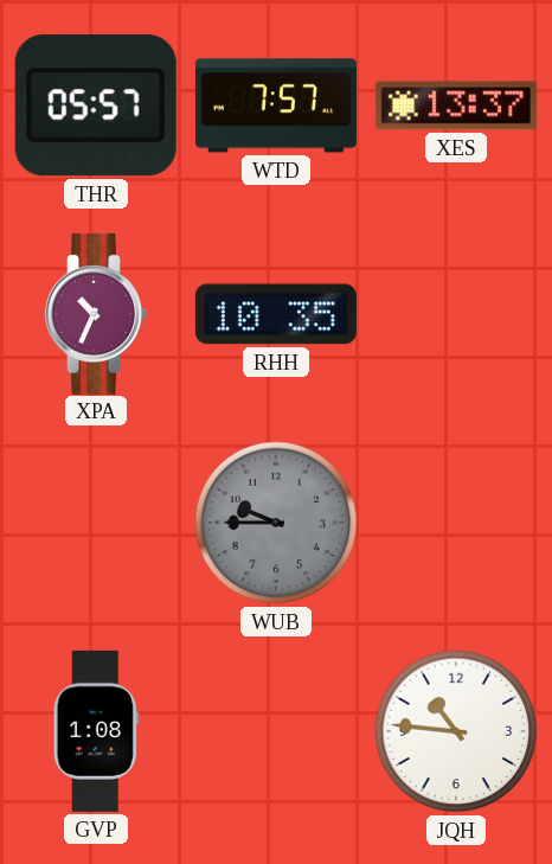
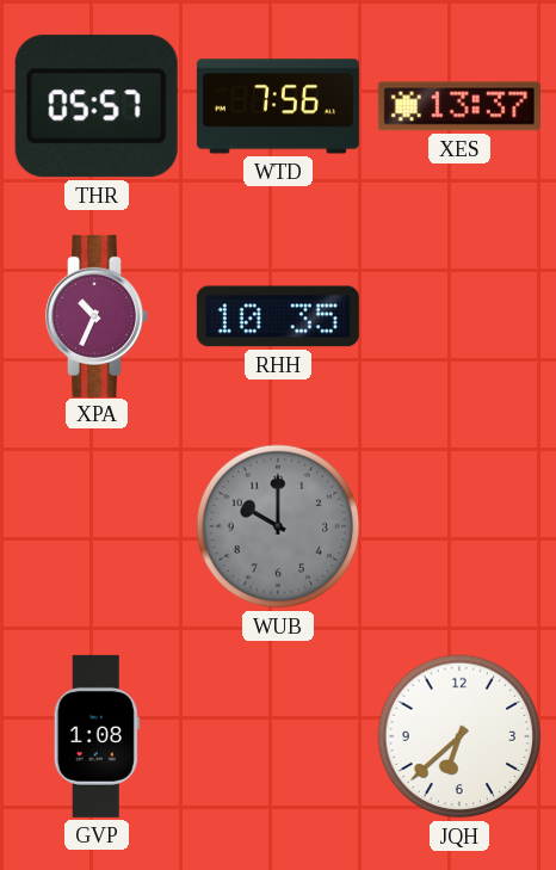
WTD: 7:57 -> 7:56
WUB: 9:45 -> 10:00
JQH: 10:46 -> 6:38
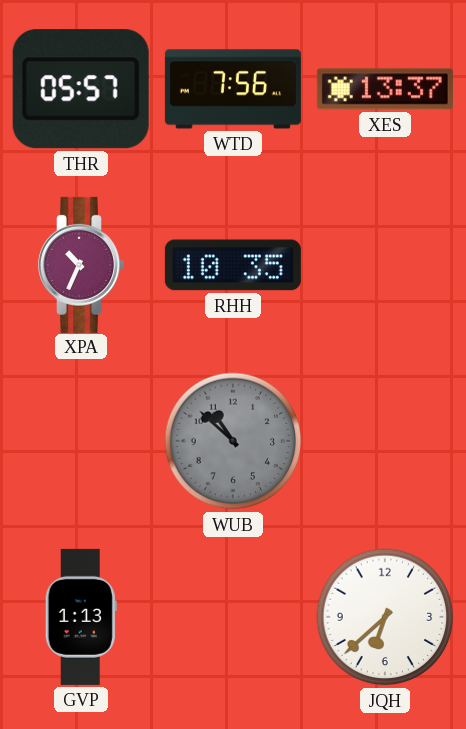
WUB: 10:00 -> 10:52
GVP: 1:08 -> 1:13
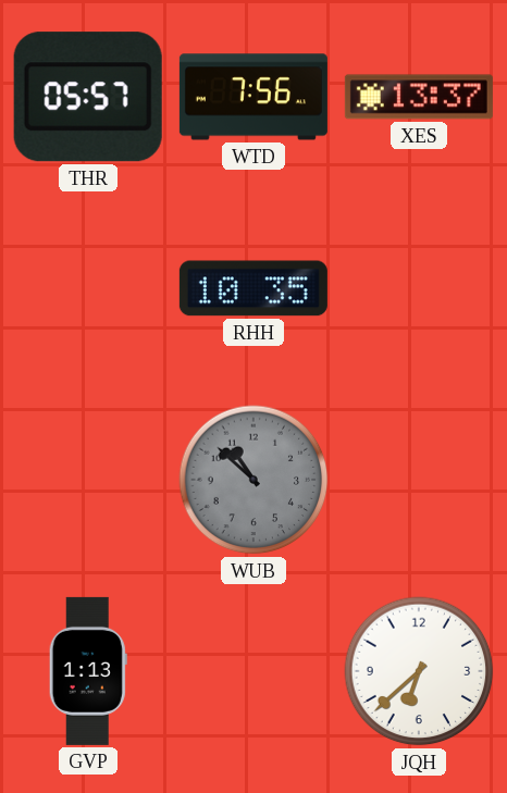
XPA: 10:34 -> none
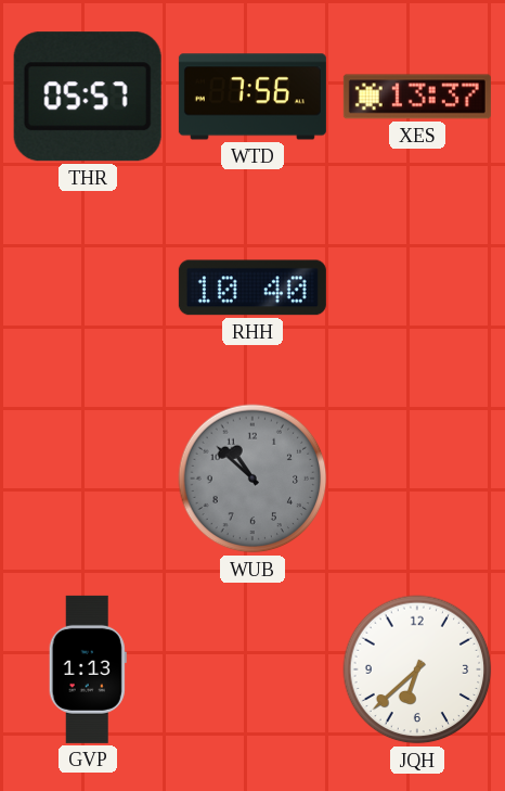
RHH: 10:35 -> 10:40
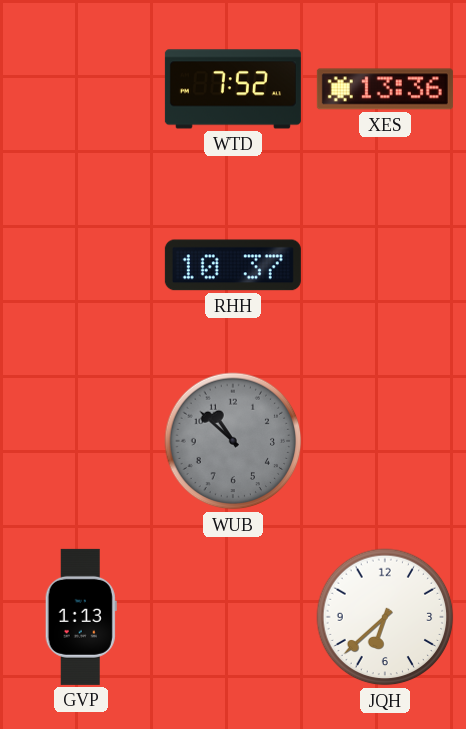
THR: 05:57 -> none
WTD: 7:56 -> 7:52
XES: 13:37 -> 13:36
RHH: 10:40 -> 10:37
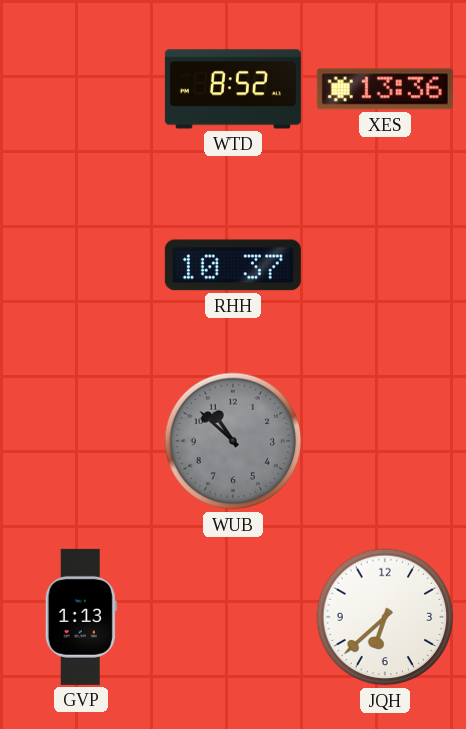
WTD: 7:52 -> 8:52
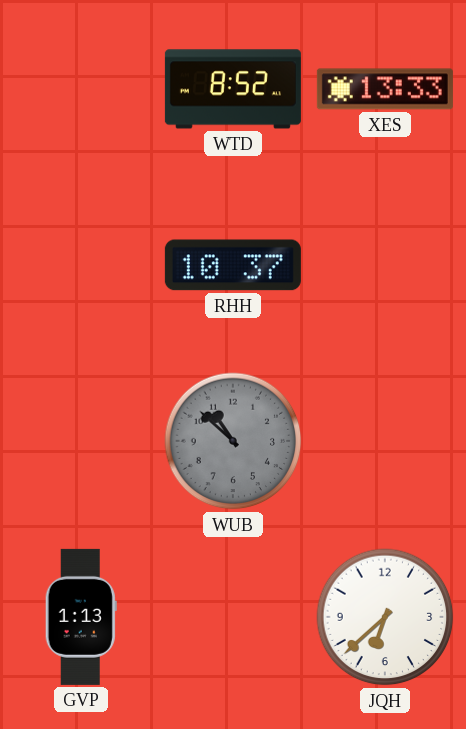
XES: 13:36 -> 13:33
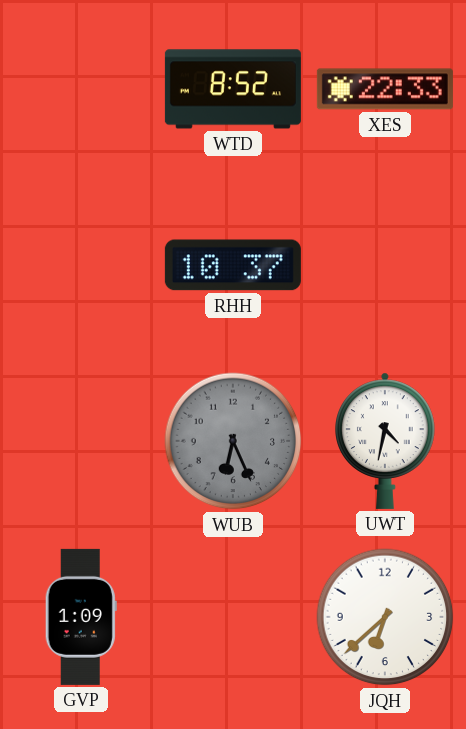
XES: 13:33 -> 22:33
WUB: 10:52 -> 6:26
UWT: none -> 4:32
GVP: 1:13 -> 1:09
